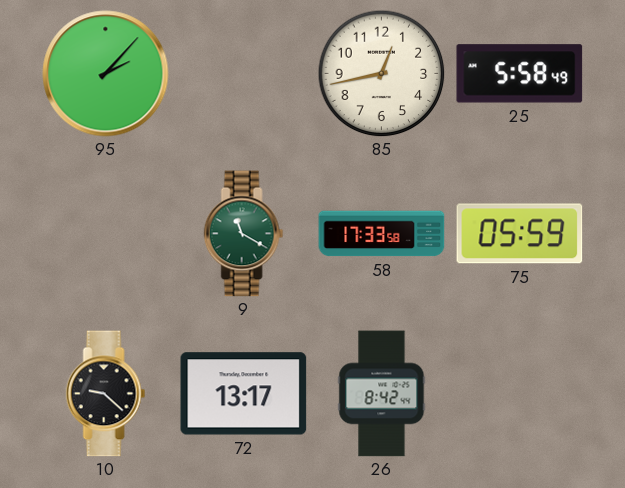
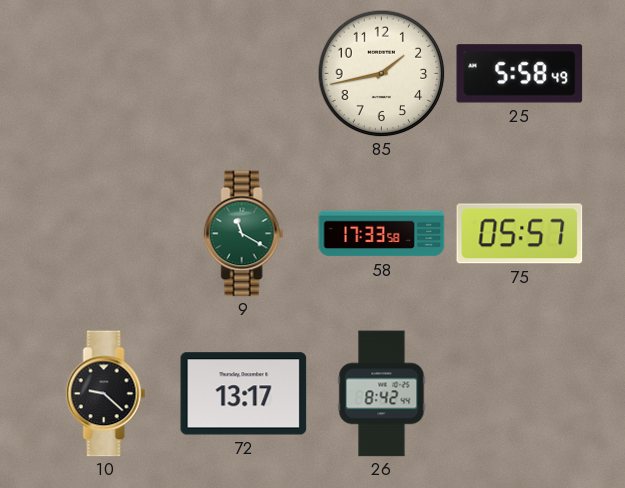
95: 2:07 -> none
85: 12:43 -> 1:43
75: 05:59 -> 05:57
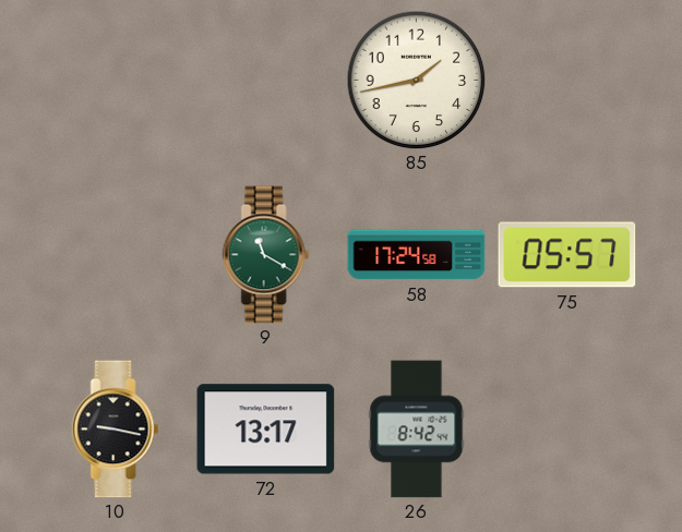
25: 5:58 -> none
58: 17:33 -> 17:24
10: 9:22 -> 9:17
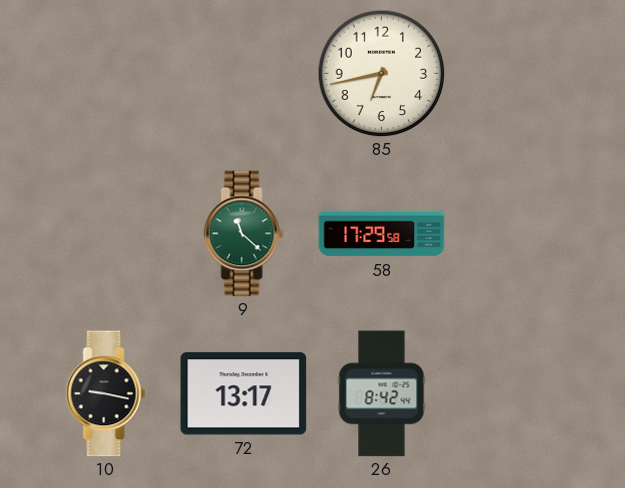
85: 1:43 -> 6:43
9: 11:20 -> 11:22
58: 17:24 -> 17:29
75: 05:57 -> none
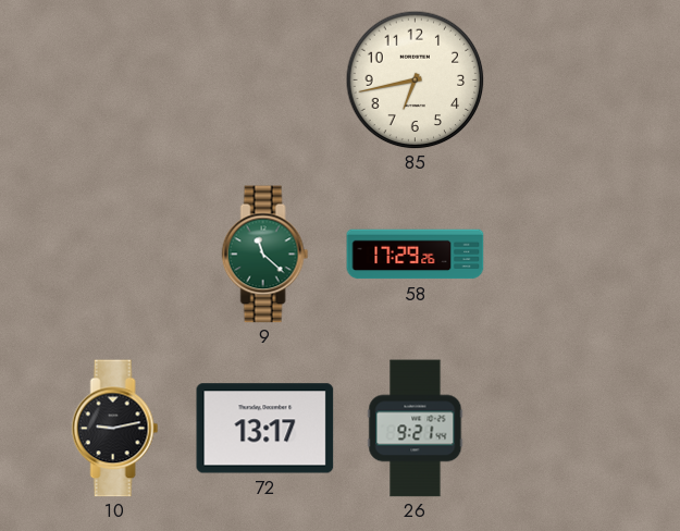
58: 17:29:58 -> 17:29:26
10: 9:17 -> 9:13
26: 8:42 -> 9:21
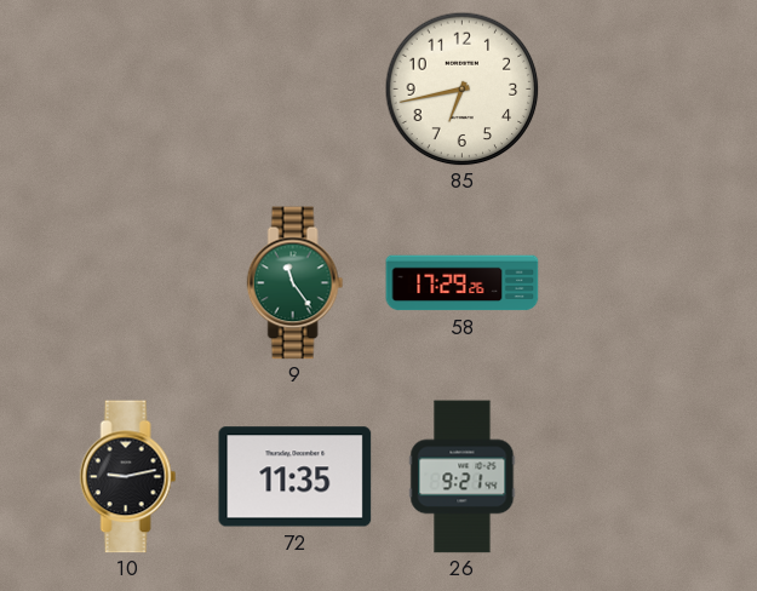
9: 11:22 -> 11:24
72: 13:17 -> 11:35
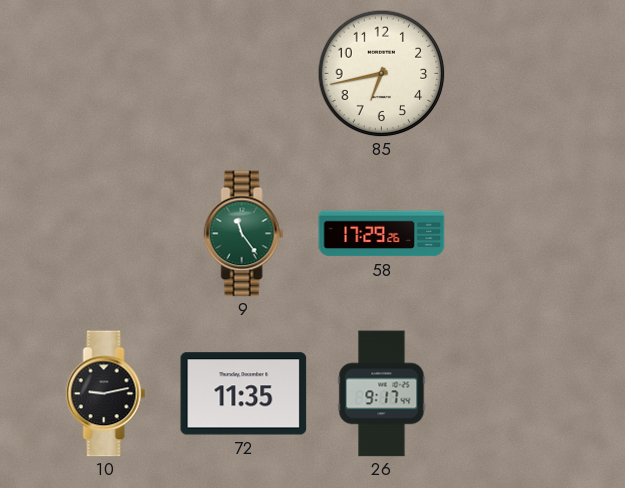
26: 9:21 -> 9:17
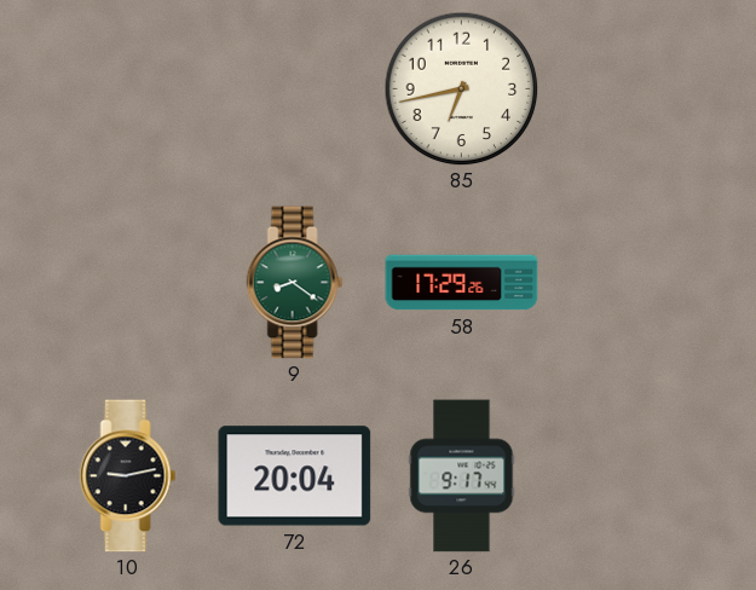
9: 11:24 -> 8:21
72: 11:35 -> 20:04
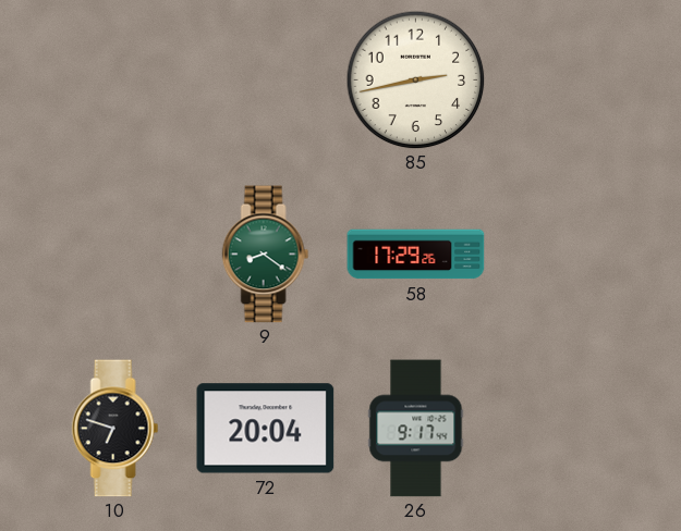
85: 6:43 -> 2:43
10: 9:13 -> 6:48
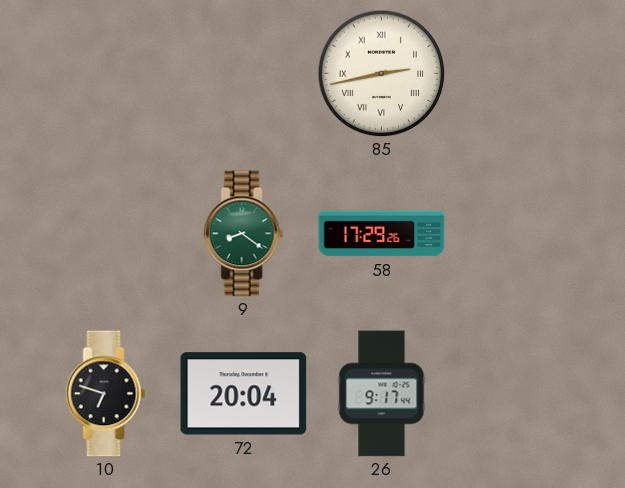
85 numerals: Arabic -> Roman
